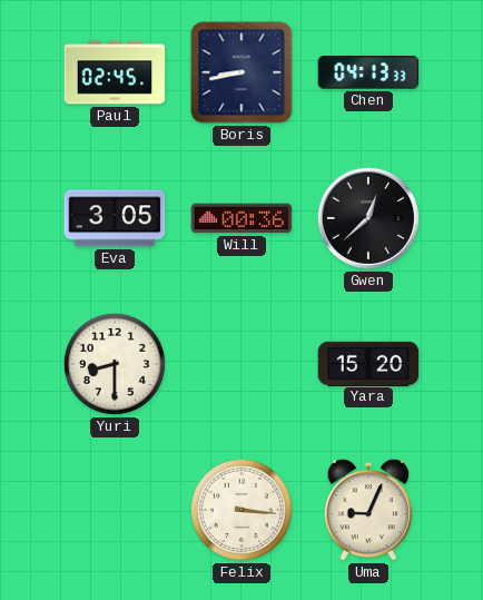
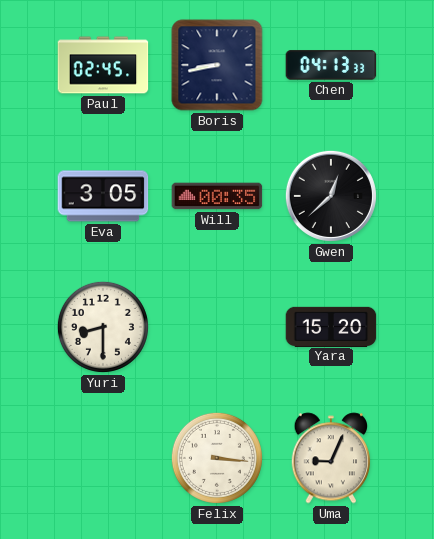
Will: 00:36 -> 00:35
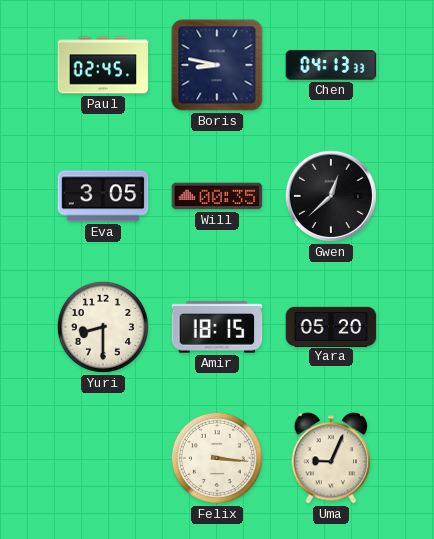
Boris: 8:43 -> 8:47
Amir: none -> 18:15
Yara: 15:20 -> 05:20
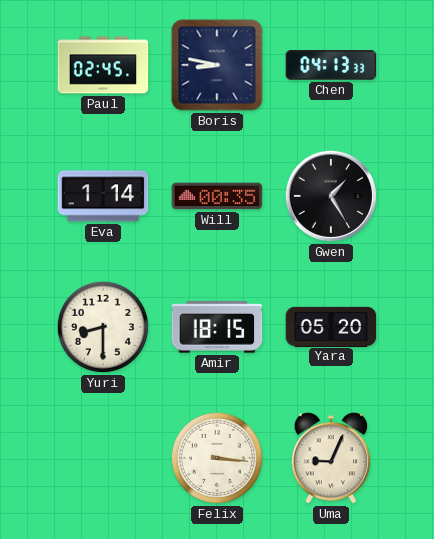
Eva: 3:05 -> 1:14
Gwen: 12:38 -> 1:25
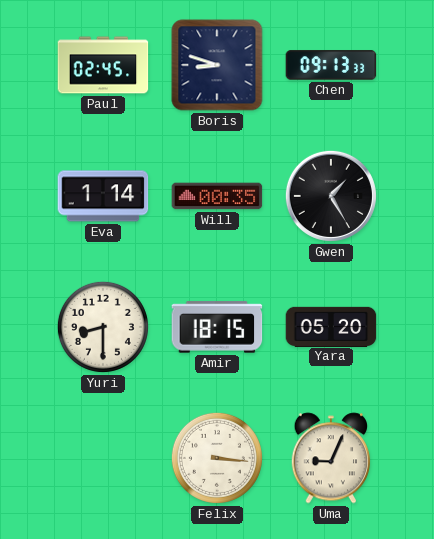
Boris: 8:47 -> 8:48
Chen: 04:13 -> 09:13
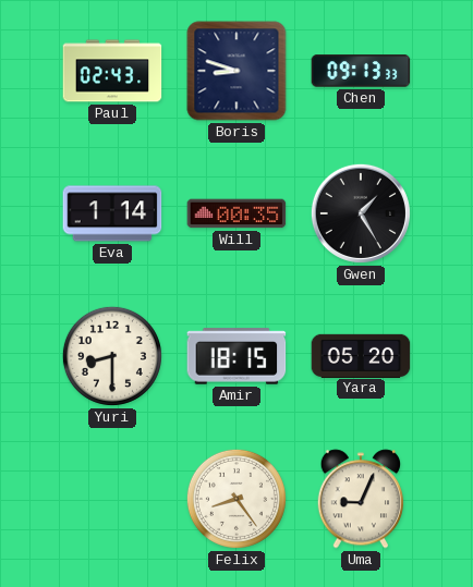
Paul: 02:45 -> 02:43
Felix: 3:16 -> 8:24
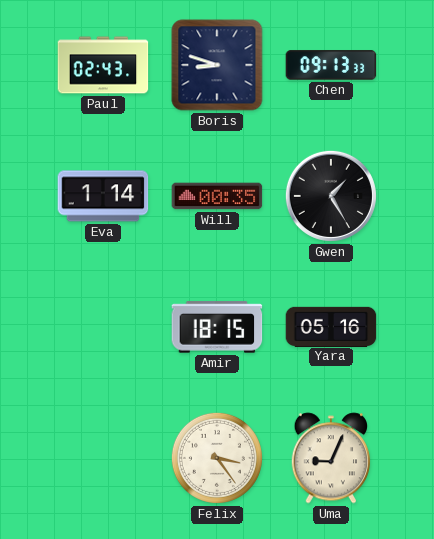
Yuri: 8:30 -> none
Yara: 05:20 -> 05:16
Felix: 8:24 -> 3:24
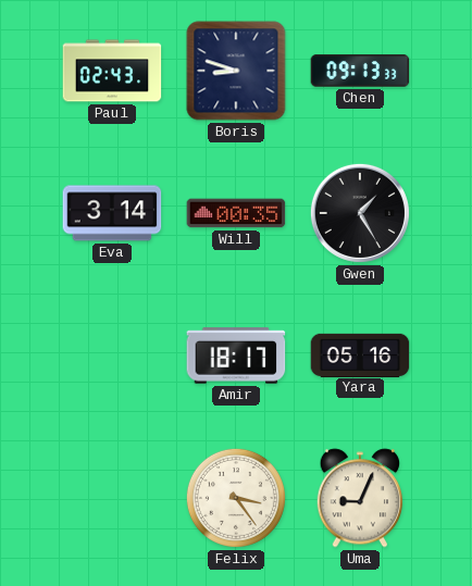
Eva: 1:14 -> 3:14
Amir: 18:15 -> 18:17
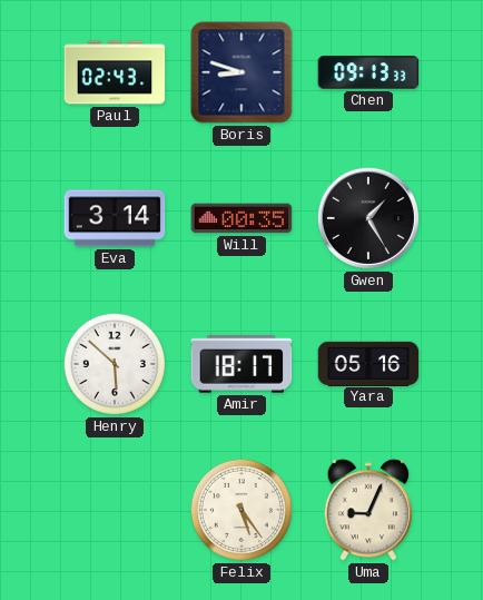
Henry: none -> 5:52
Felix: 3:24 -> 5:24
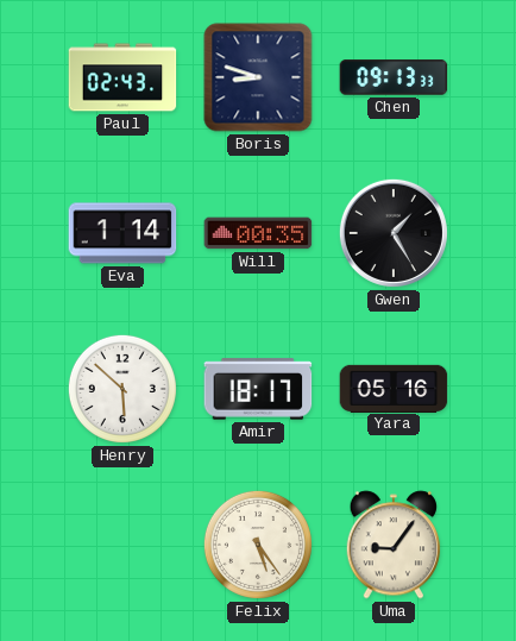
Eva: 3:14 -> 1:14
Uma: 9:04 -> 9:06
